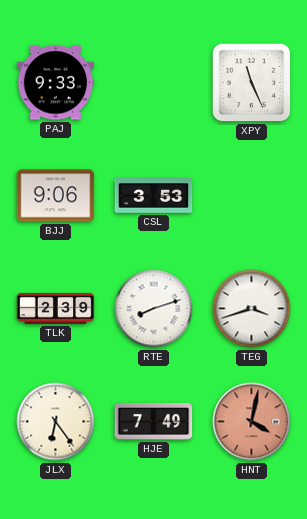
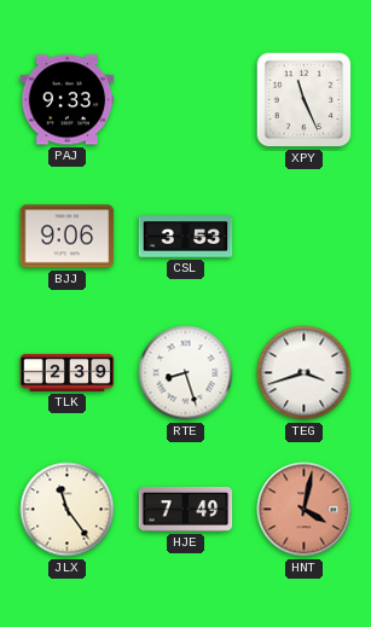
RTE: 8:12 -> 8:27
JLX: 6:24 -> 11:24
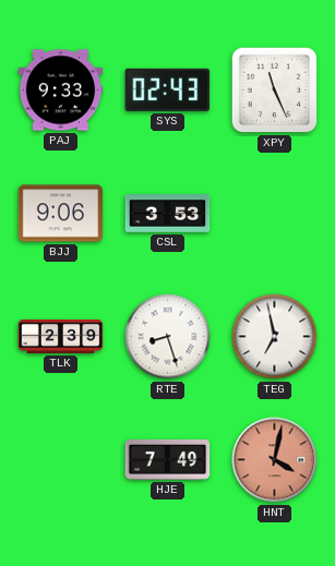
SYS: none -> 02:43
TEG: 3:42 -> 6:58
JLX: 11:24 -> none
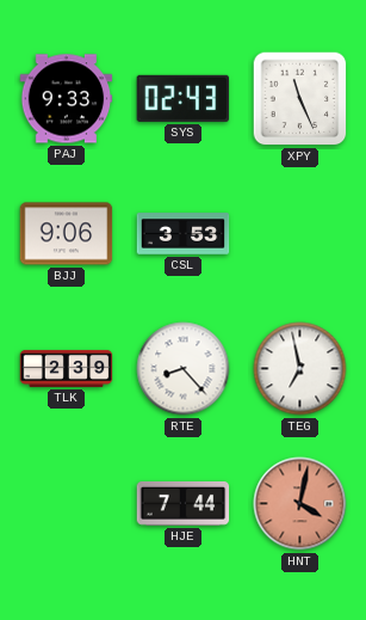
RTE: 8:27 -> 8:23
HJE: 7:49 -> 7:44
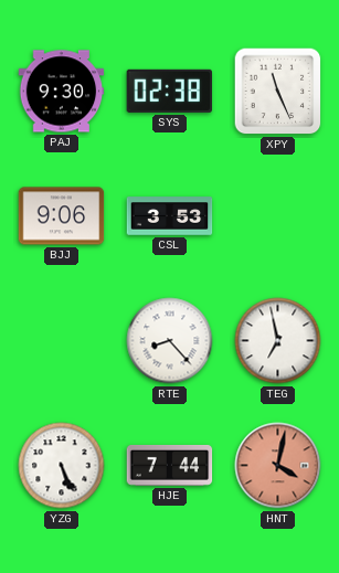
PAJ: 9:33 -> 9:30
SYS: 02:43 -> 02:38
TLK: 2:39 -> none
YZG: none -> 5:26
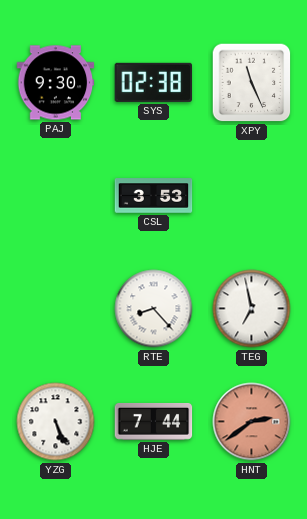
BJJ: 9:06 -> none
HNT: 4:02 -> 2:39
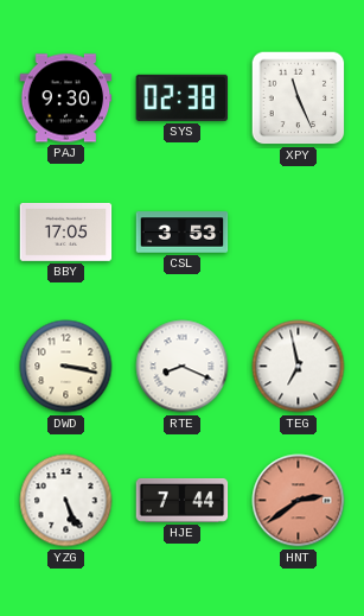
BBY: none -> 17:05
DWD: none -> 3:17
RTE: 8:23 -> 8:19
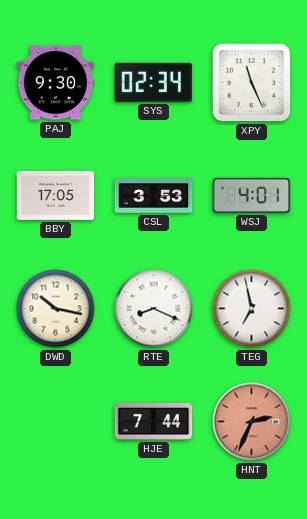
SYS: 02:38 -> 02:34
WSJ: none -> 4:01
DWD: 3:17 -> 10:17
YZG: 5:26 -> none
HNT: 2:39 -> 2:34
